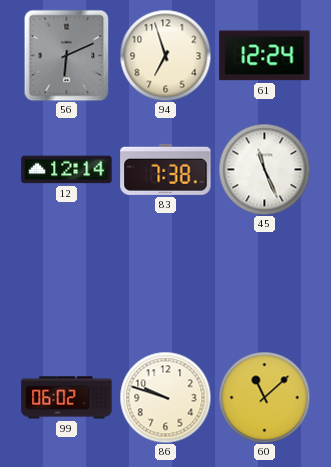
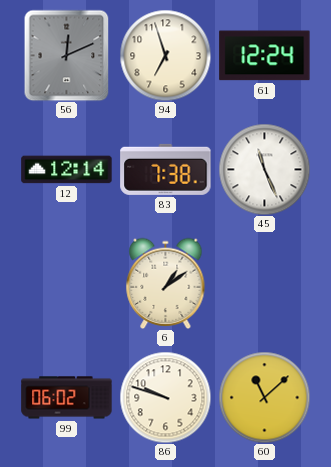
56: 6:11 -> 12:11
6: none -> 1:09
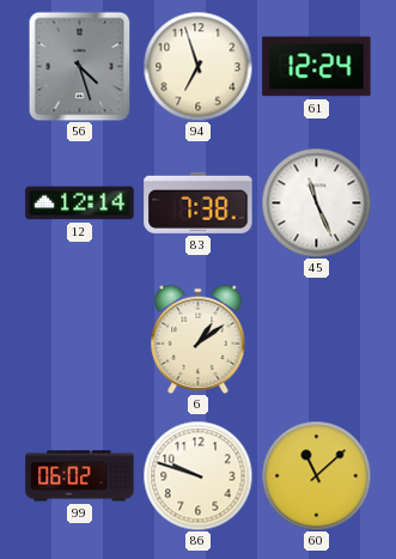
56: 12:11 -> 4:27
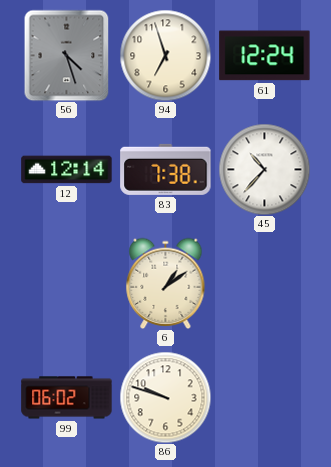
45: 11:26 -> 10:37
60: 11:08 -> none
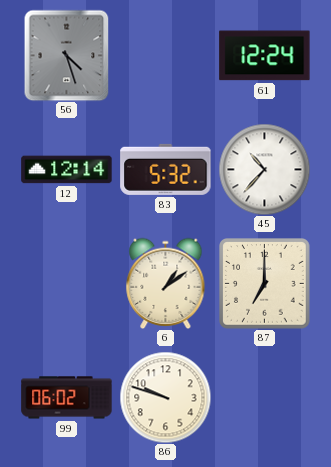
94: 6:57 -> none
83: 7:38 -> 5:32
87: none -> 7:00
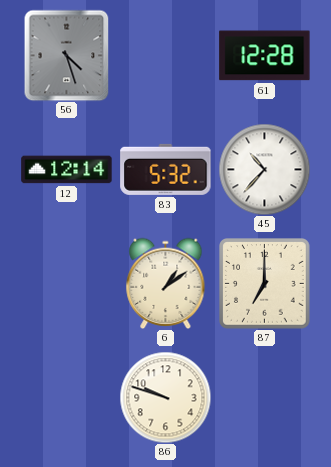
61: 12:24 -> 12:28
99: 06:02 -> none
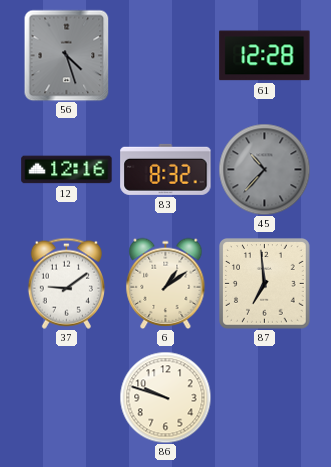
12: 12:14 -> 12:16
83: 5:32 -> 8:32
45 dial: white -> grey
37: none -> 9:09
87: 7:00 -> 6:59
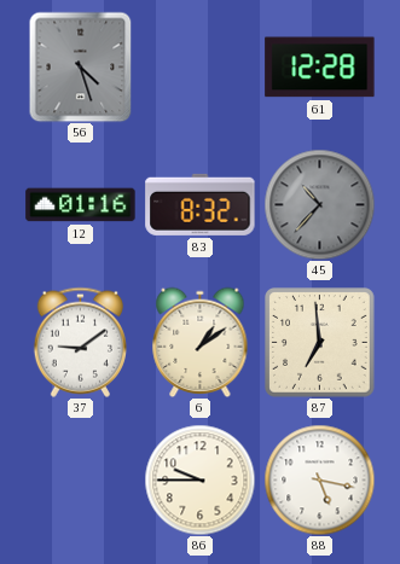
12: 12:16 -> 01:16
86: 9:48 -> 9:45
88: none -> 5:17
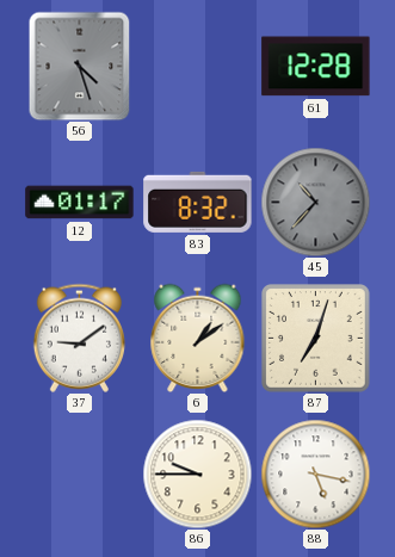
12: 01:16 -> 01:17
87: 6:59 -> 7:03
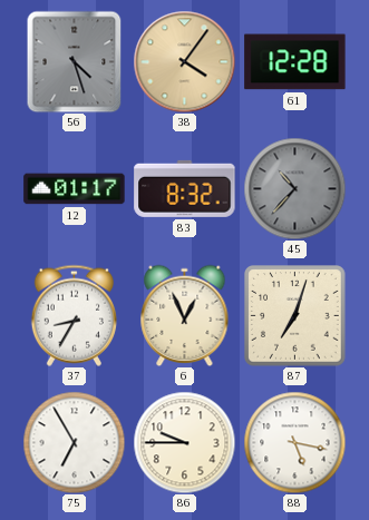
38: none -> 4:06
37: 9:09 -> 8:35
6: 1:09 -> 12:56
75: none -> 6:55
